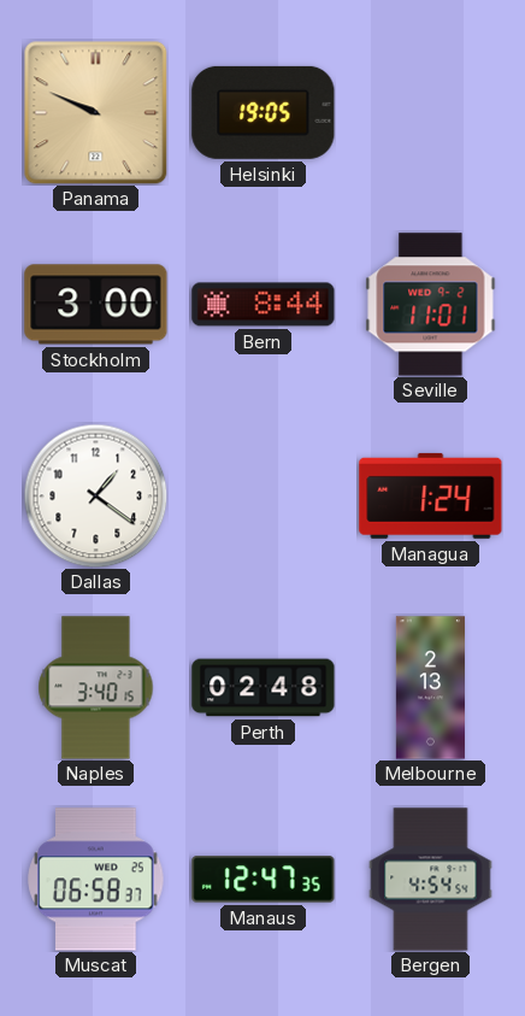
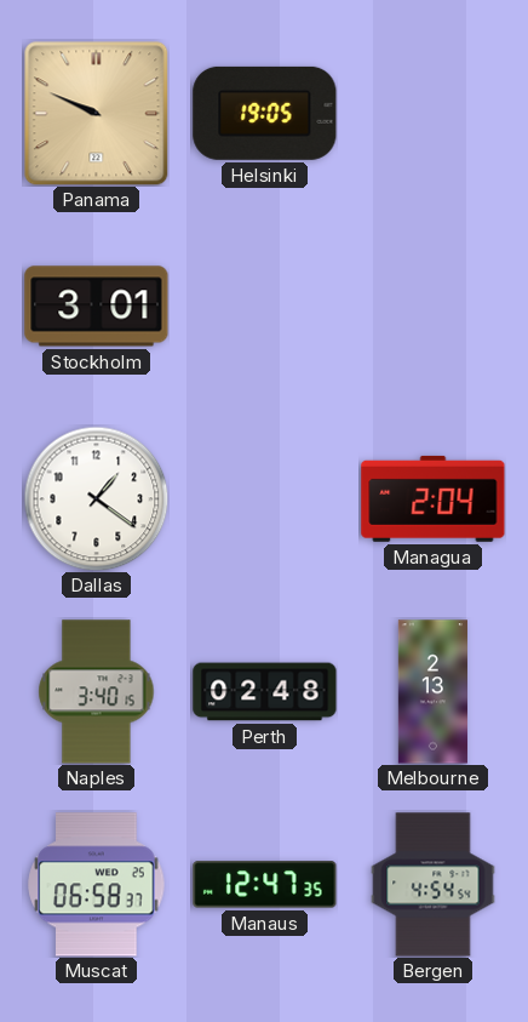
Stockholm: 3:00 -> 3:01
Bern: 8:44 -> none
Seville: 11:01 -> none
Managua: 1:24 -> 2:04
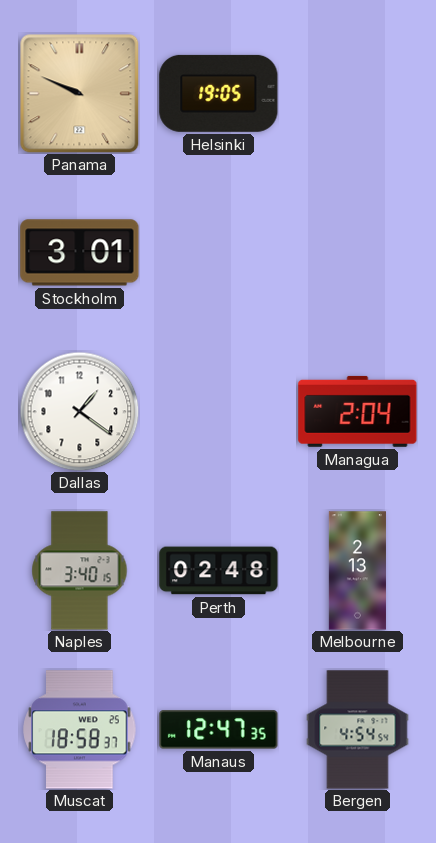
Muscat: 06:58 -> 18:58
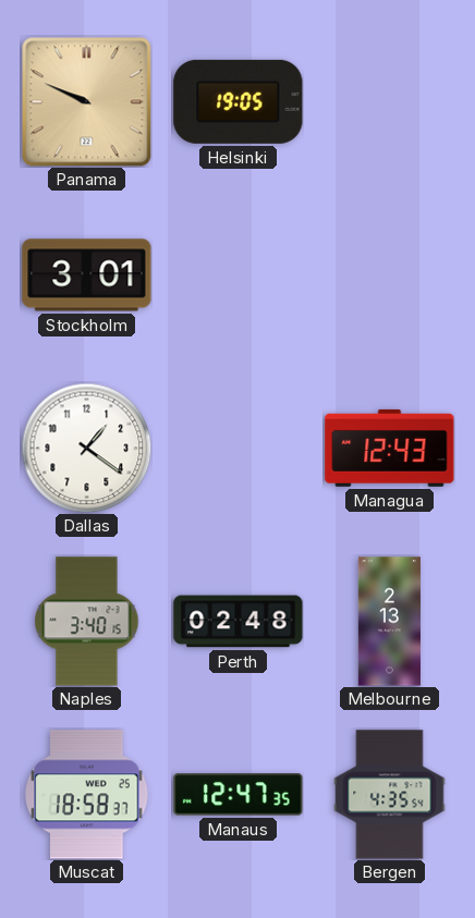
Managua: 2:04 -> 12:43
Bergen: 4:54 -> 4:35
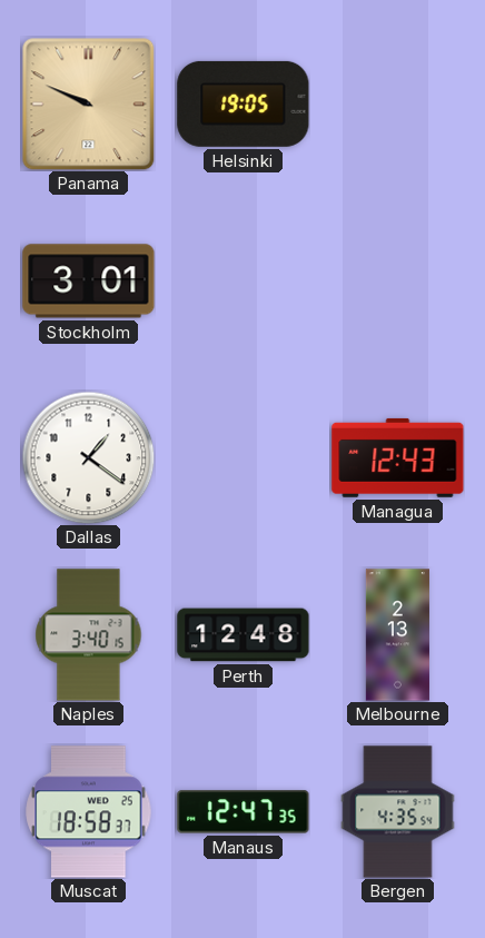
Perth: 02:48 -> 12:48
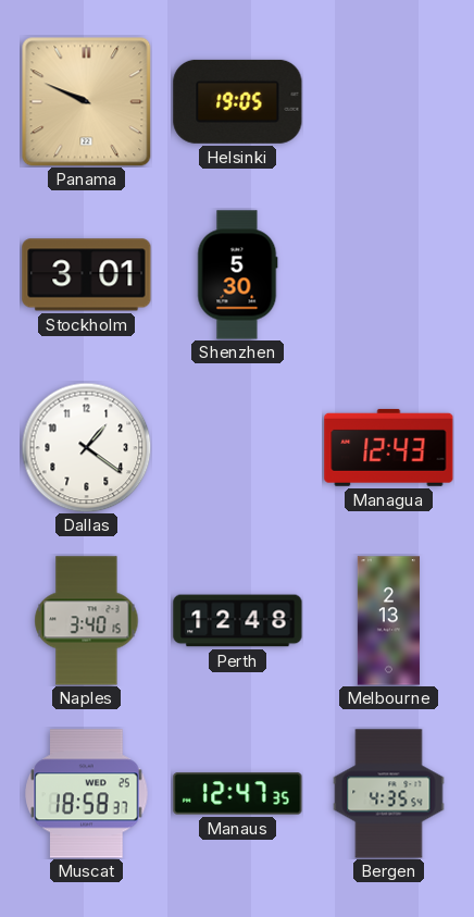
Shenzhen: none -> 5:30
